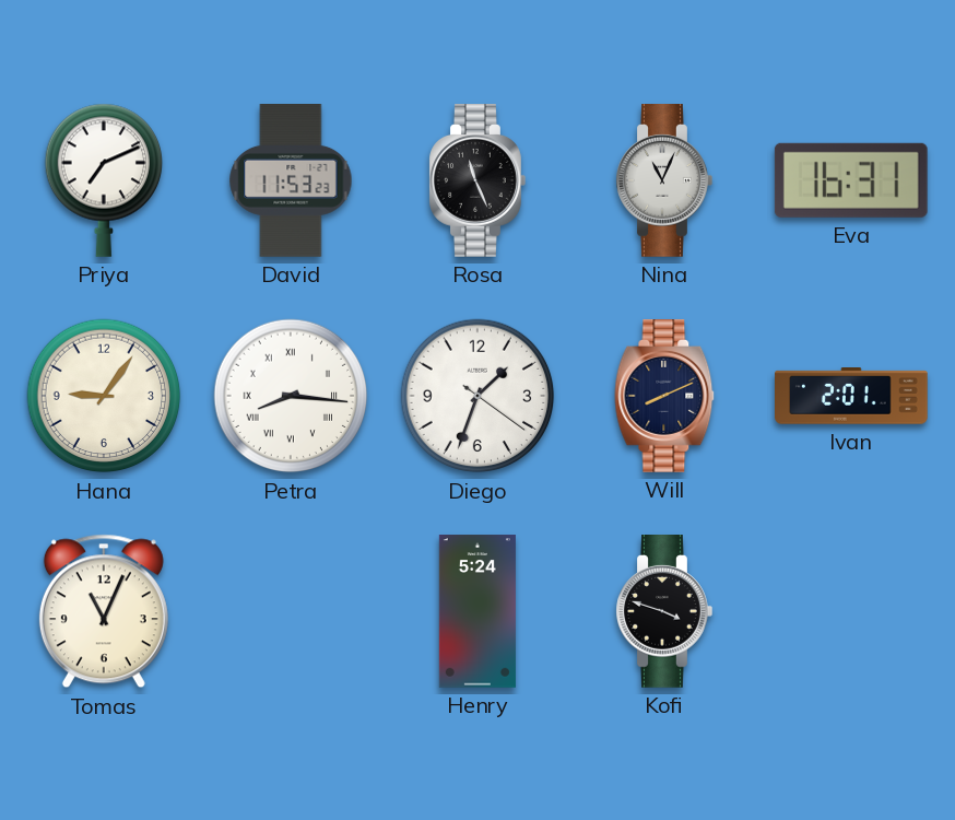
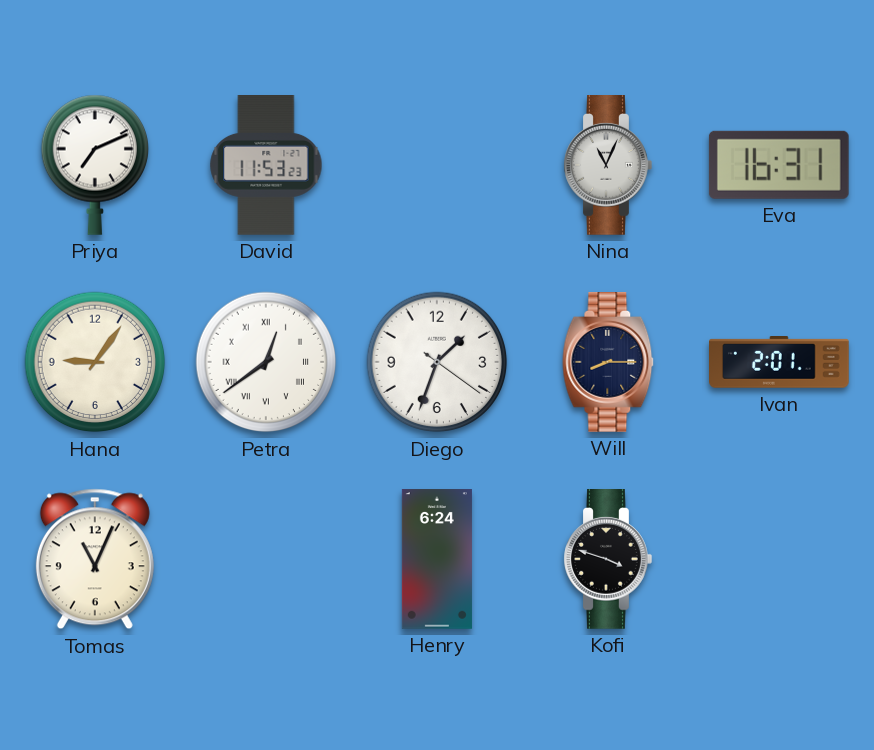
Rosa: 11:26 -> none
Petra: 8:16 -> 12:39
Will: 8:11 -> 8:15
Henry: 5:24 -> 6:24
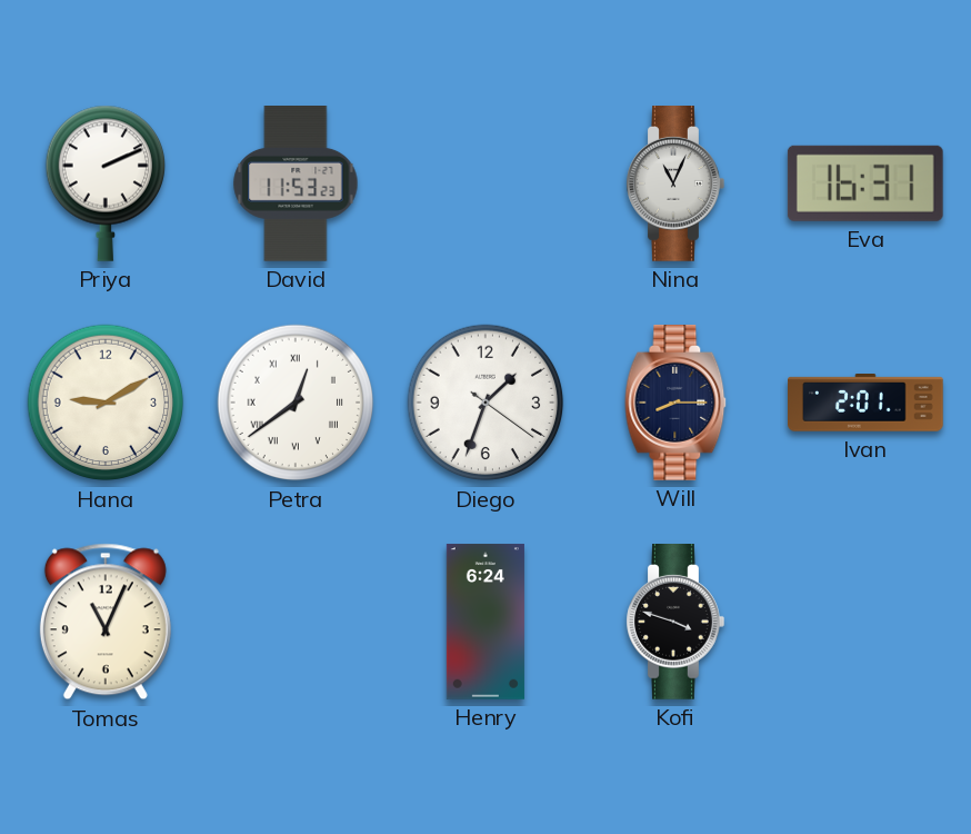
Priya: 7:11 -> 2:11
Hana: 9:06 -> 9:10
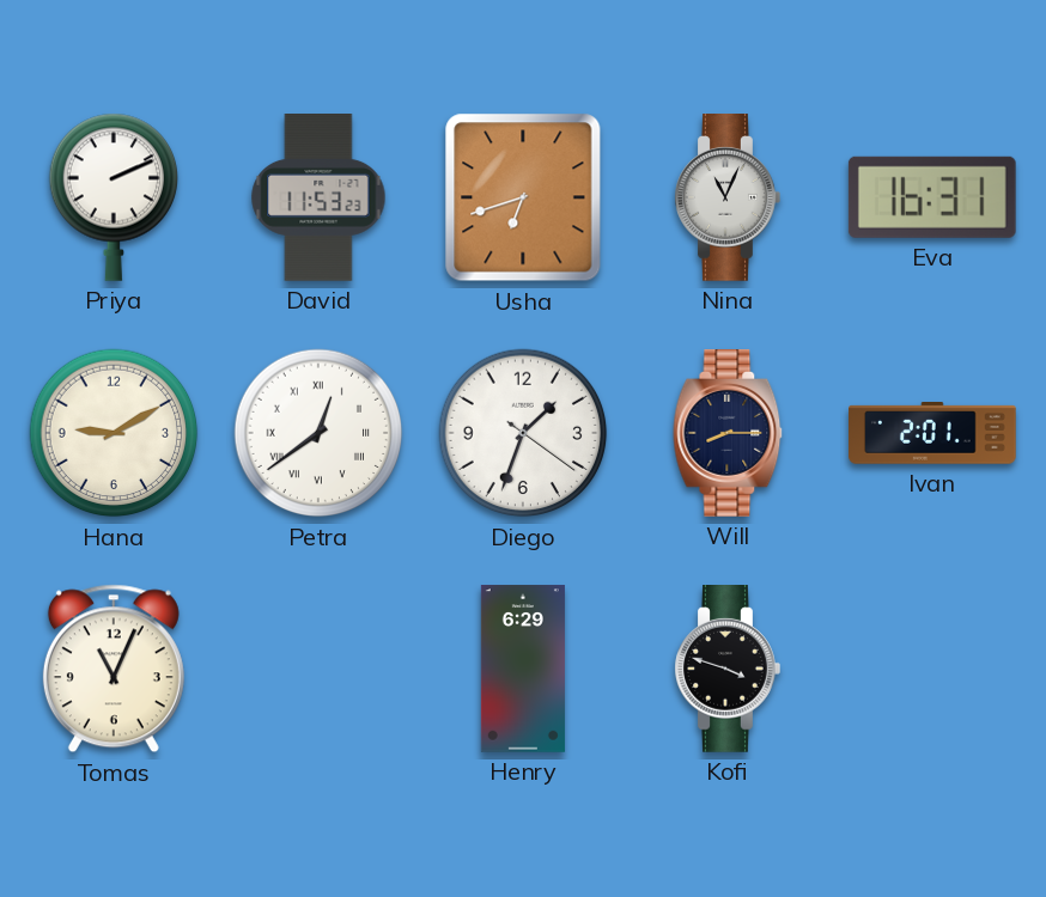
Usha: none -> 6:42
Henry: 6:24 -> 6:29
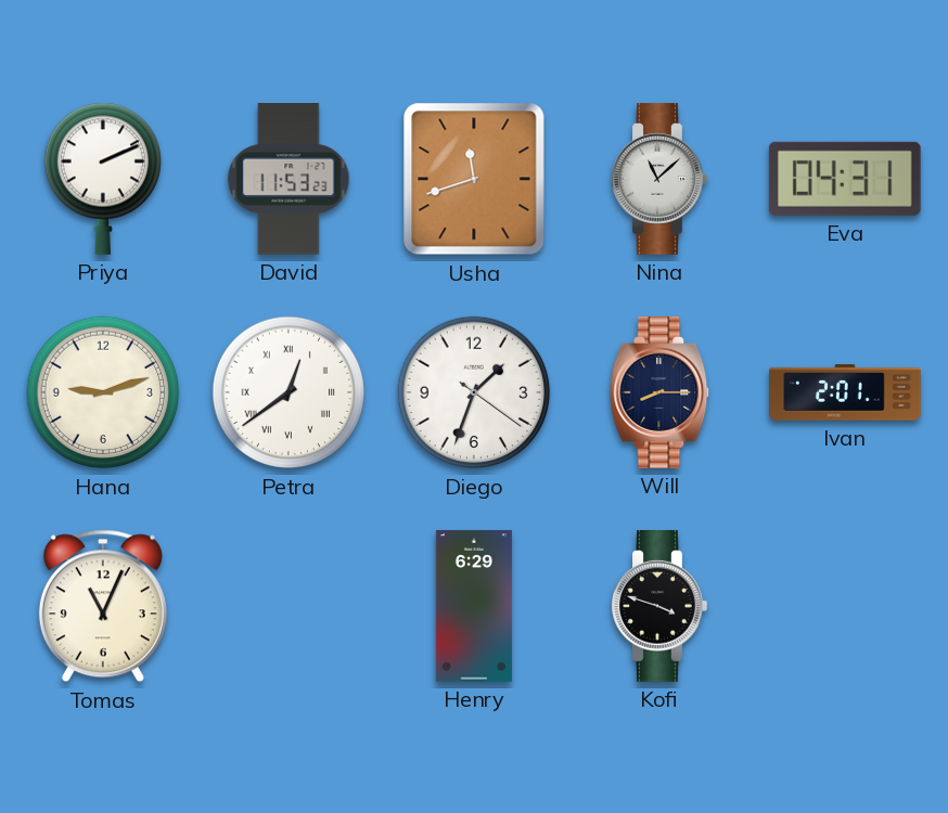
Usha: 6:42 -> 11:42
Nina: 11:04 -> 11:08
Eva: 16:31 -> 04:31
Hana: 9:10 -> 9:12
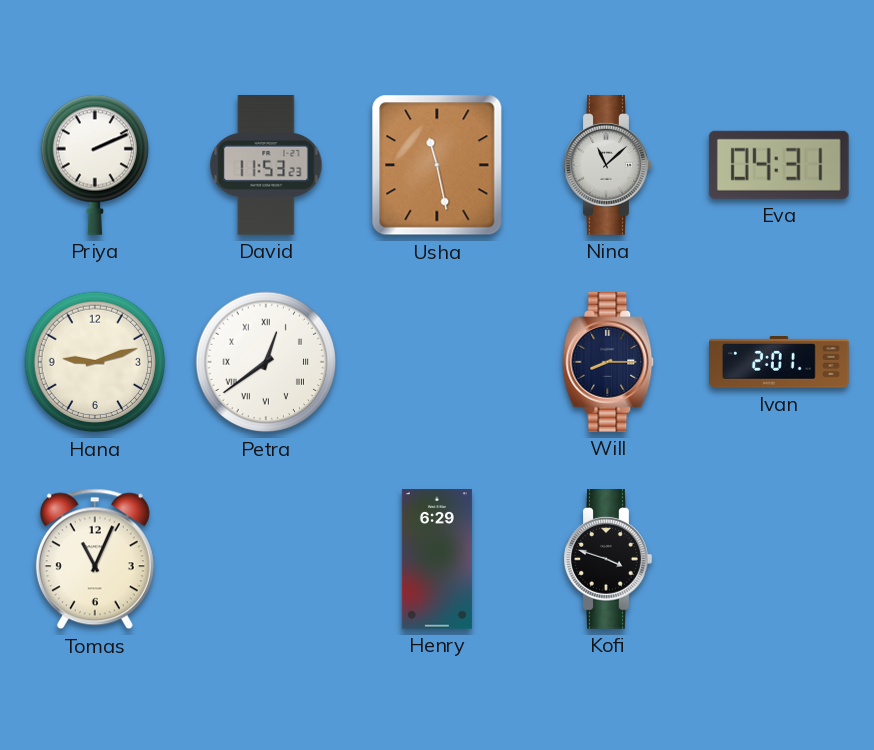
Usha: 11:42 -> 11:28
Diego: 1:33 -> none
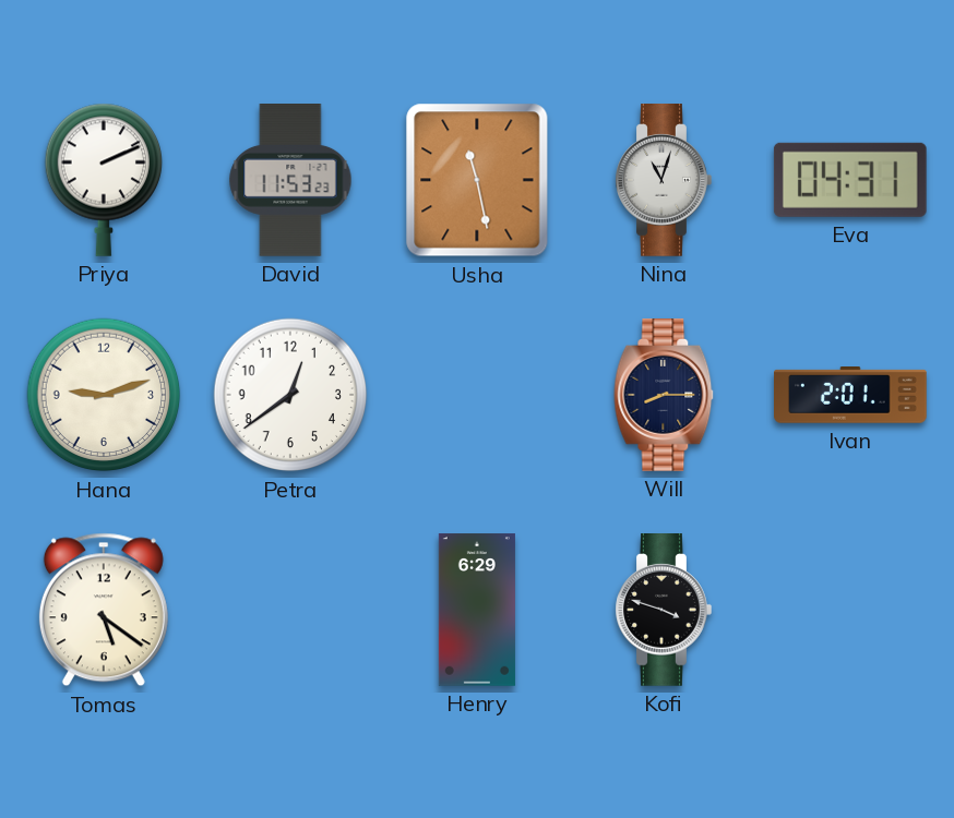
Nina: 11:08 -> 11:03
Petra numerals: Roman -> Arabic
Tomas: 11:04 -> 5:21
